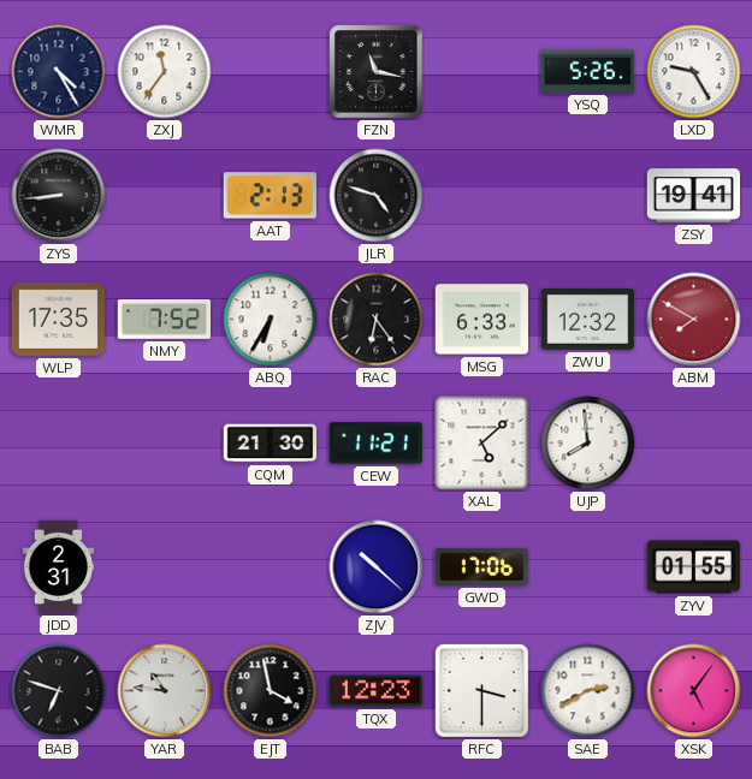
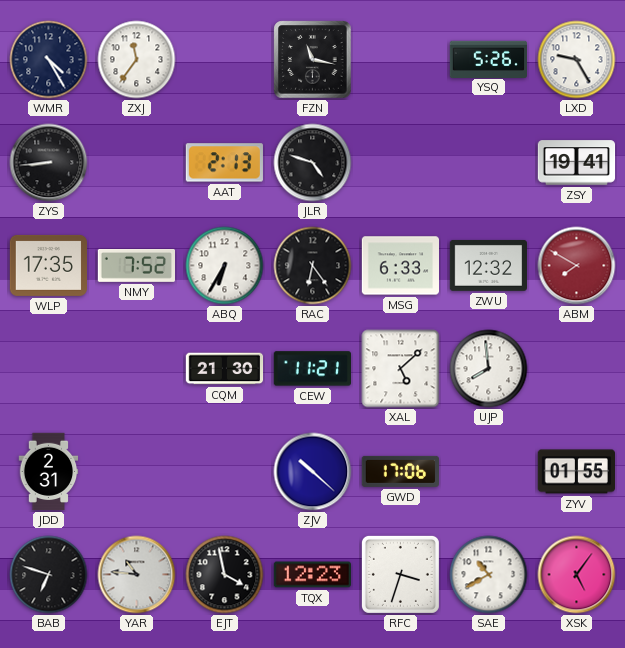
RFC: 3:30 -> 3:33
SAE: 2:40 -> 10:40
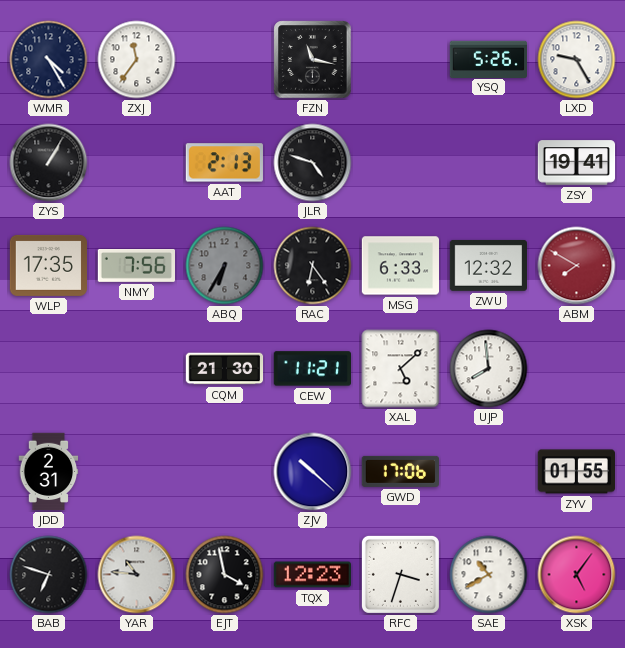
ZYS: 8:44 -> 1:05
NMY: 7:52 -> 7:56
ABQ dial: white -> grey
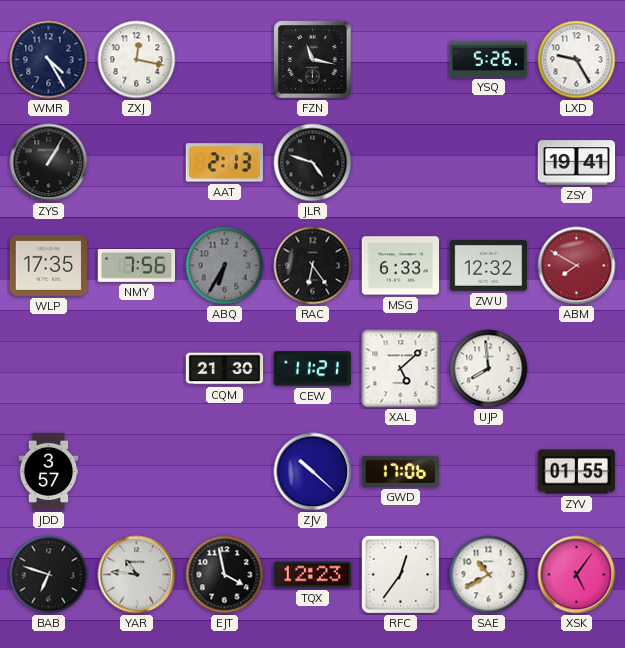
ZXJ: 11:36 -> 12:17
JDD: 2:31 -> 3:57
RFC: 3:33 -> 12:36
